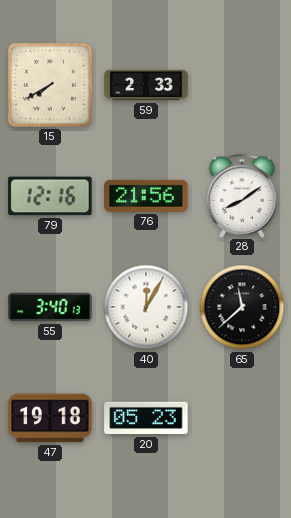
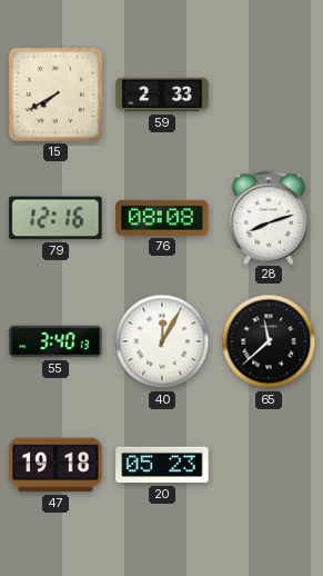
76: 21:56 -> 08:08
28: 8:09 -> 8:12
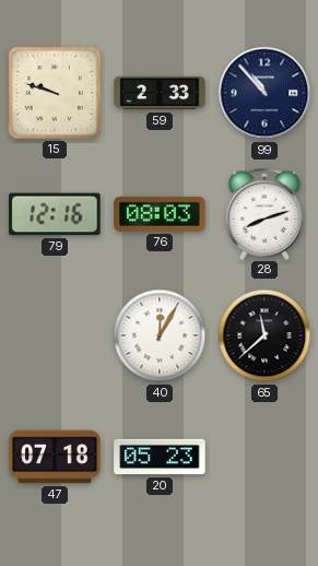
15: 7:40 -> 9:48
99: none -> 10:53
76: 08:08 -> 08:03
55: 3:40 -> none
47: 19:18 -> 07:18
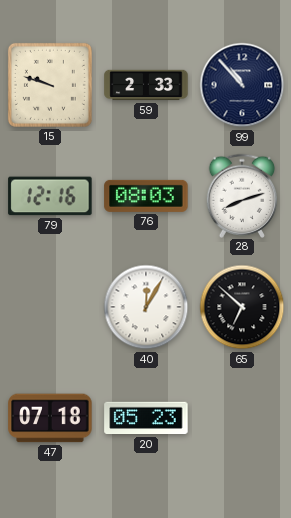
65: 11:38 -> 6:52
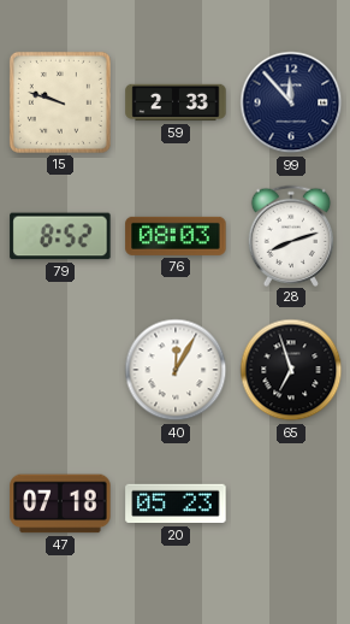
99: 10:53 -> 11:53
79: 12:16 -> 8:52
65: 6:52 -> 6:57
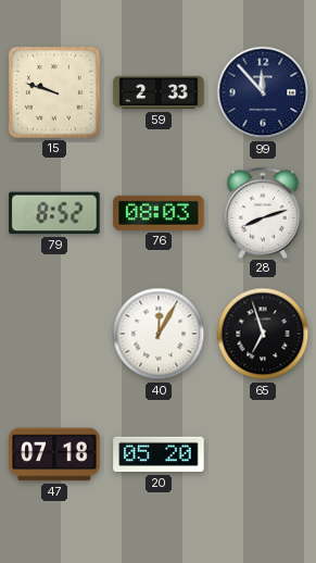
20: 05:23 -> 05:20
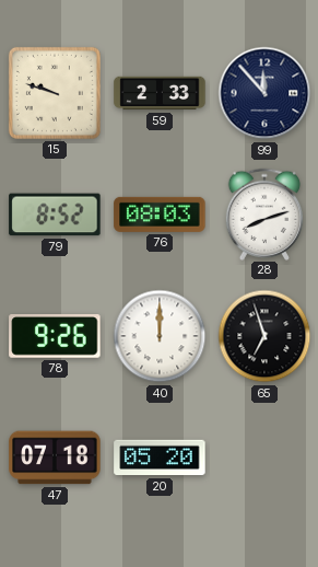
78: none -> 9:26
40: 12:05 -> 12:00
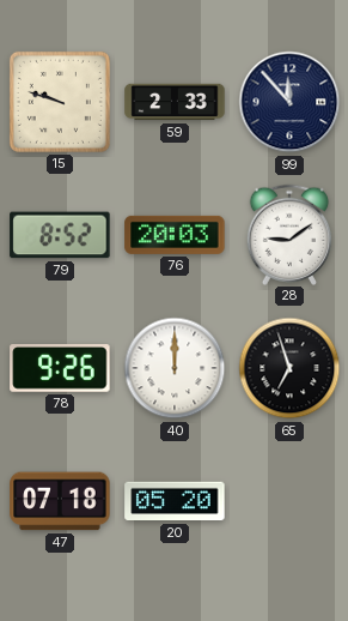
76: 08:03 -> 20:03
28: 8:12 -> 9:09
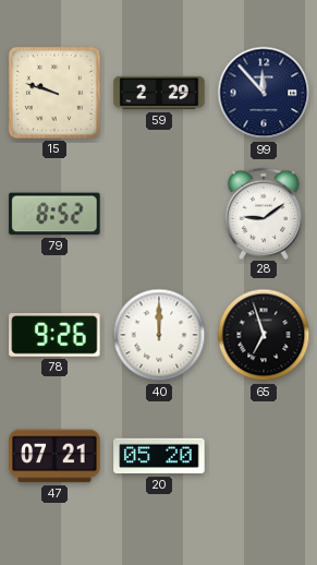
59: 2:33 -> 2:29
76: 20:03 -> none
47: 07:18 -> 07:21
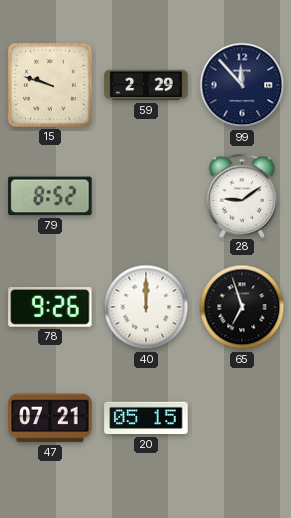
20: 05:20 -> 05:15
